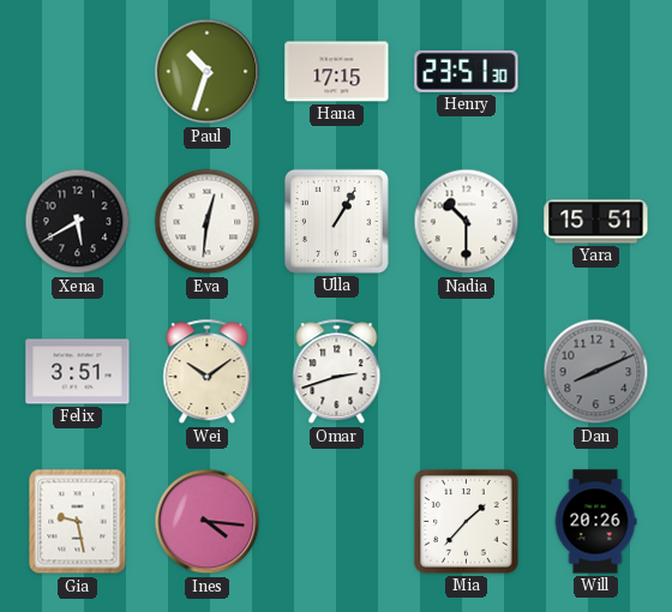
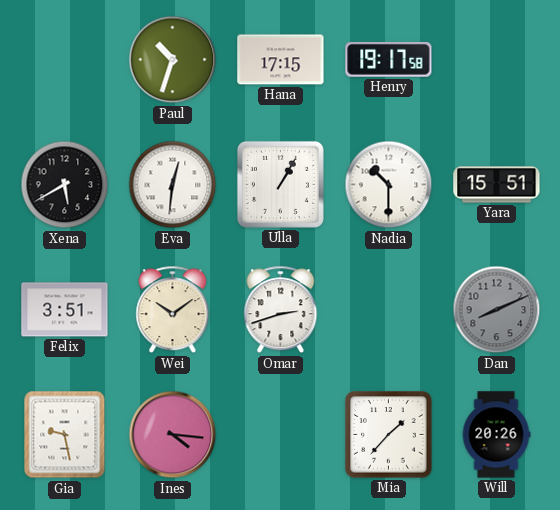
Henry: 23:51 -> 19:17
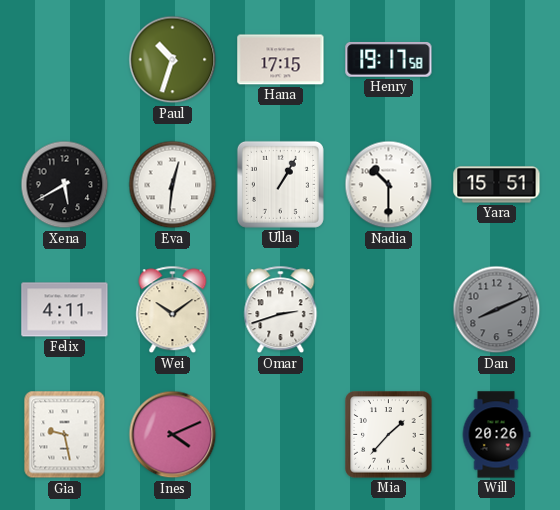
Felix: 3:51 -> 4:11
Ines: 4:16 -> 4:11
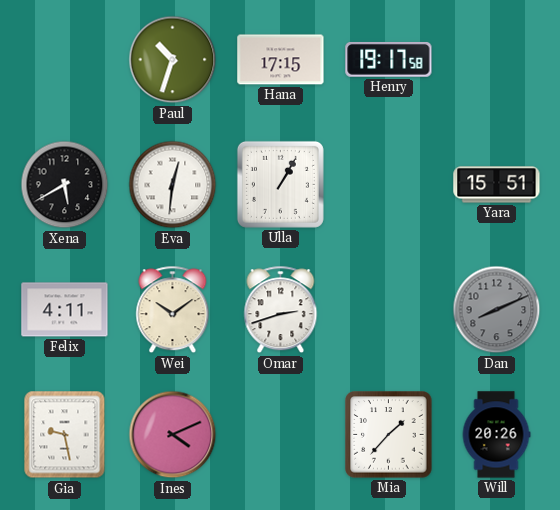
Nadia: 10:30 -> none
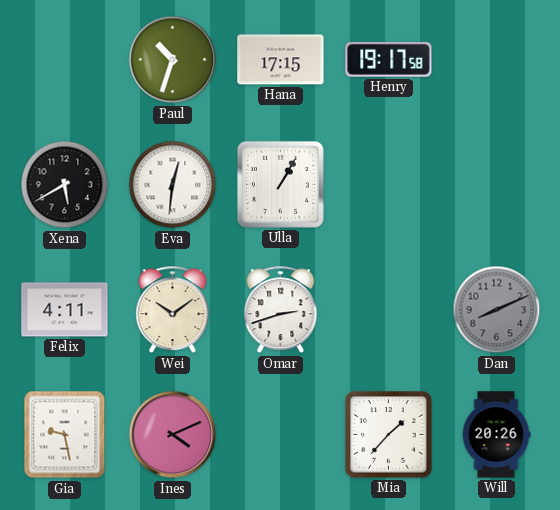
Yara: 15:51 -> none
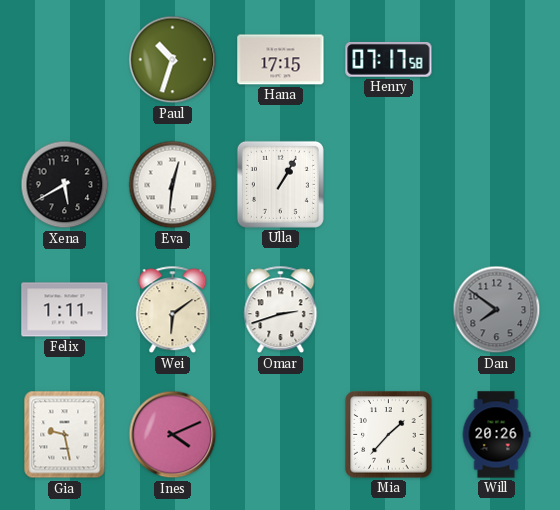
Henry: 19:17 -> 07:17
Felix: 4:11 -> 1:11
Wei: 10:09 -> 6:09
Dan: 8:11 -> 7:51
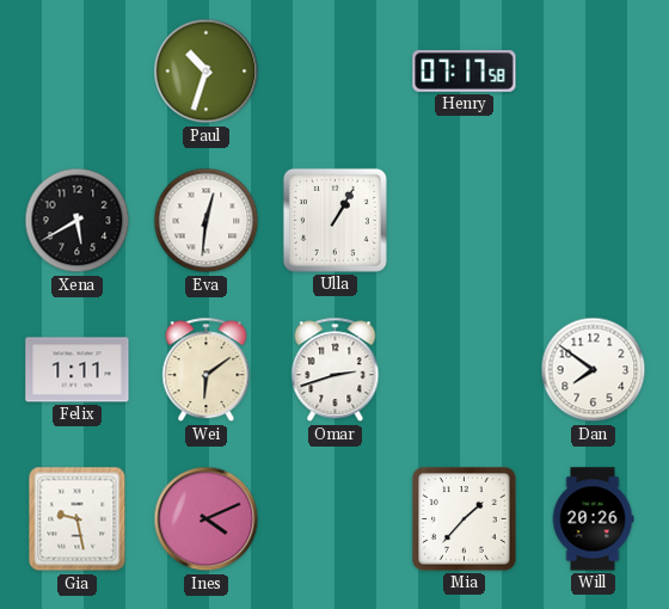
Hana: 17:15 -> none
Dan dial: grey -> white
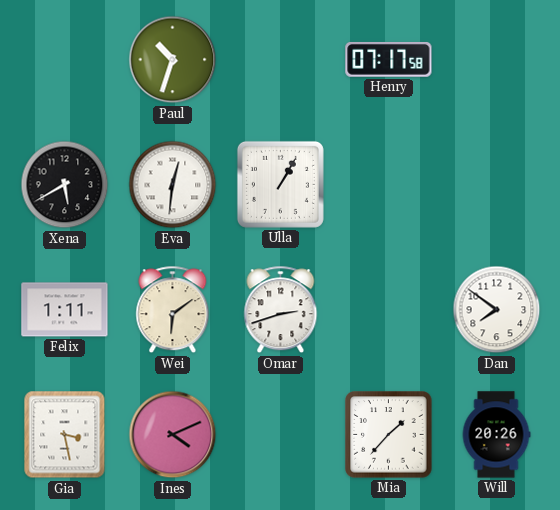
Gia: 9:28 -> 3:28
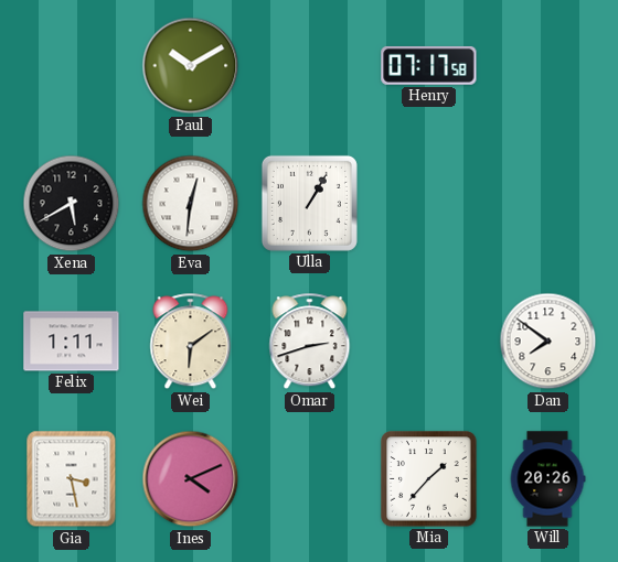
Paul: 10:33 -> 10:10
